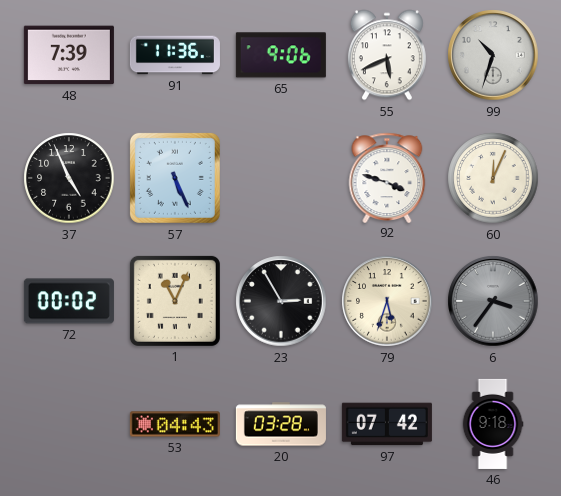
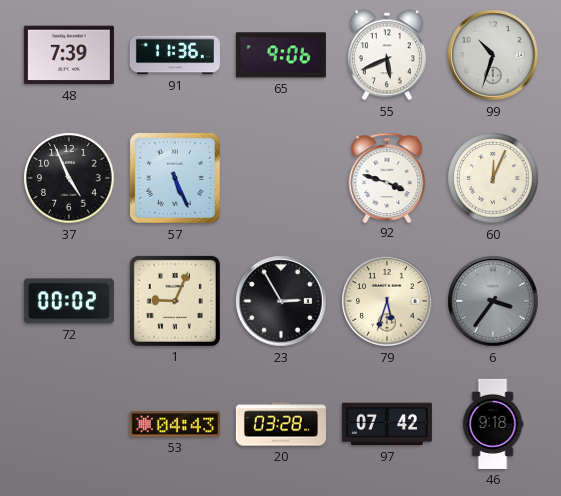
1: 11:04 -> 9:04
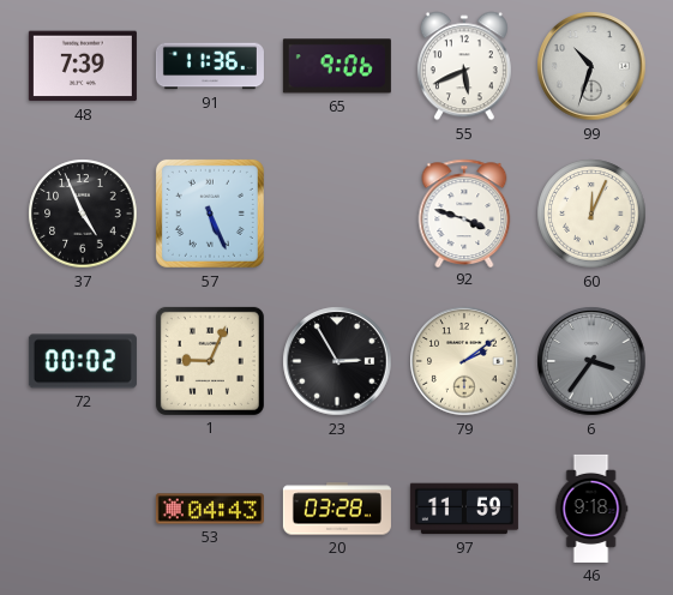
79: 5:33 -> 2:09
97: 07:42 -> 11:59
